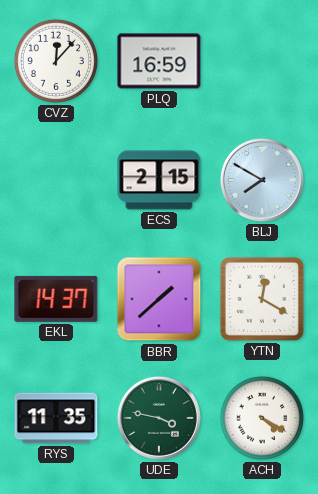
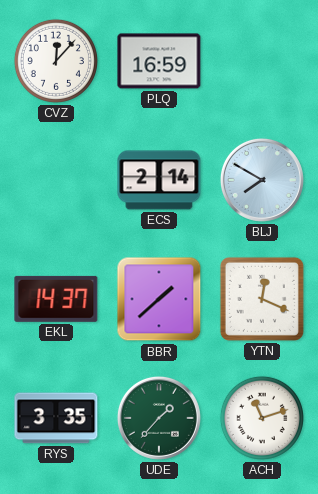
ECS: 2:15 -> 2:14
YTN: 12:20 -> 12:19
RYS: 11:35 -> 3:35
UDE: 3:47 -> 1:37
ACH: 4:20 -> 11:12
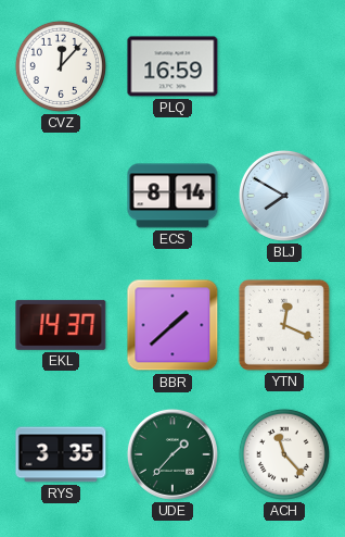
ECS: 2:14 -> 8:14
ACH: 11:12 -> 11:23
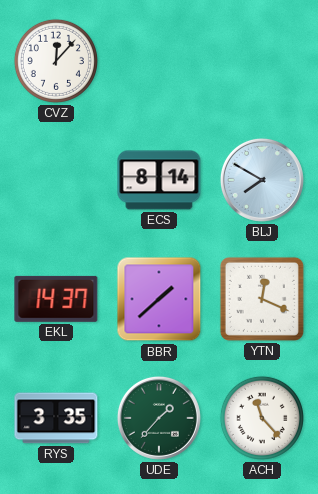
PLQ: 16:59 -> none
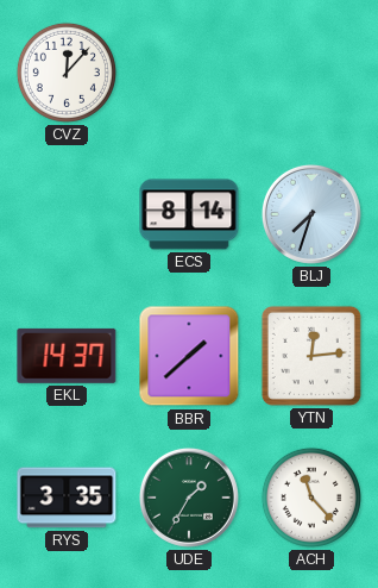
BLJ: 7:50 -> 7:33
YTN: 12:19 -> 12:14
UDE: 1:37 -> 1:35
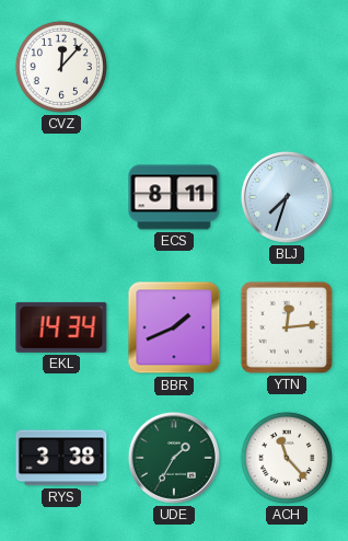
ECS: 8:14 -> 8:11
EKL: 14:37 -> 14:34
BBR: 1:38 -> 1:41
RYS: 3:35 -> 3:38
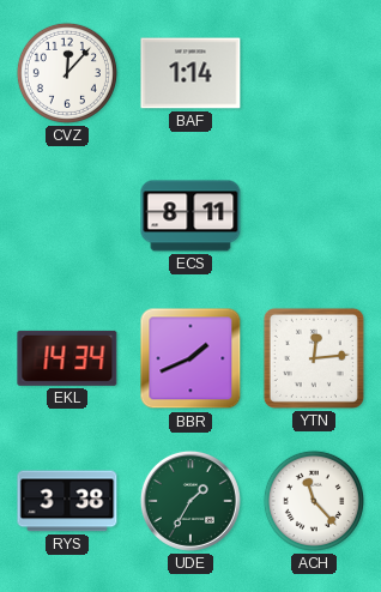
BAF: none -> 1:14
BLJ: 7:33 -> none
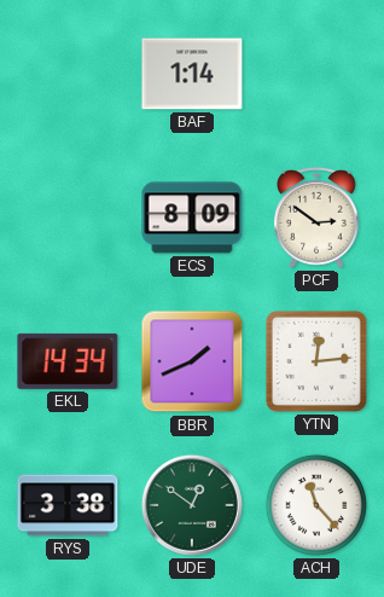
CVZ: 12:07 -> none
ECS: 8:11 -> 8:09
PCF: none -> 2:51
UDE: 1:35 -> 12:51
